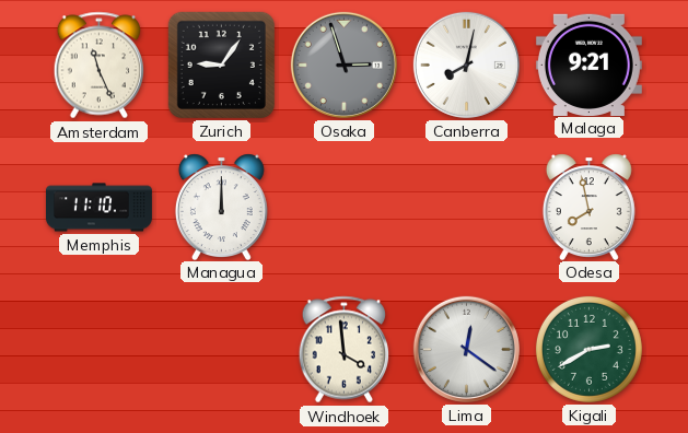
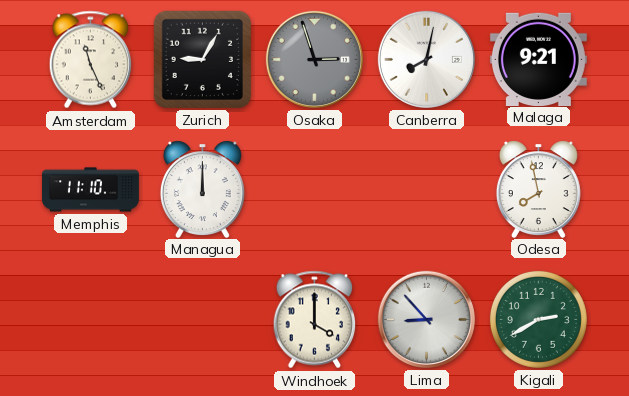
Zurich: 9:06 -> 9:05
Windhoek: 3:59 -> 4:00
Lima: 12:21 -> 8:53
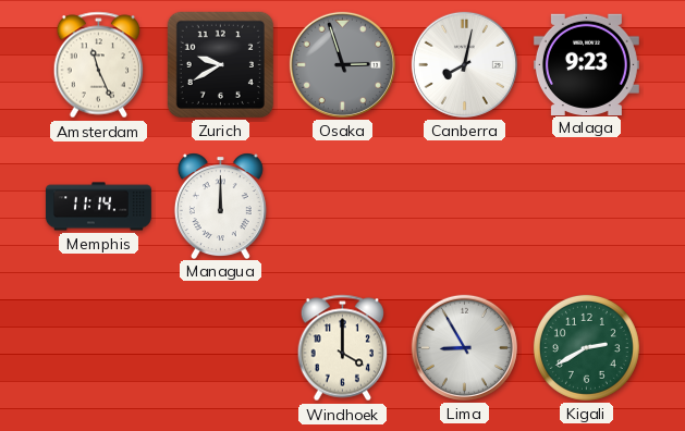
Zurich: 9:05 -> 9:40
Malaga: 9:21 -> 9:23
Memphis: 11:10 -> 11:14
Odesa: 7:58 -> none
Lima: 8:53 -> 8:55
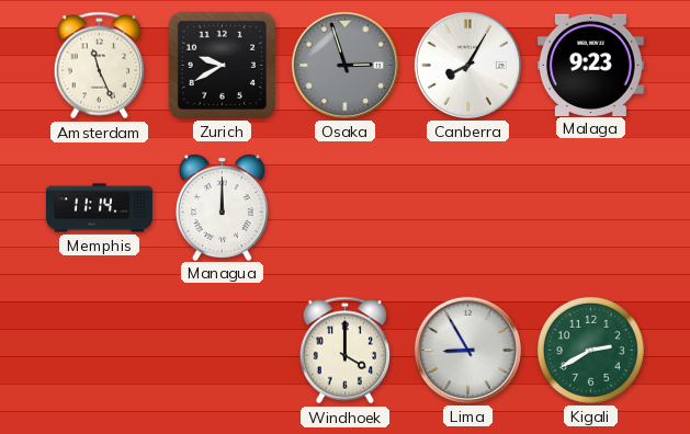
Canberra: 8:02 -> 8:05
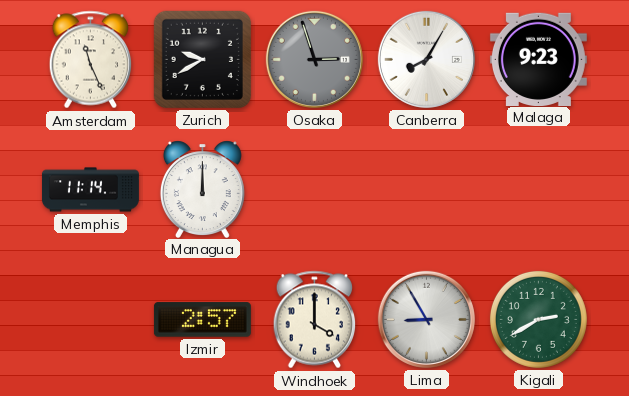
Izmir: none -> 2:57
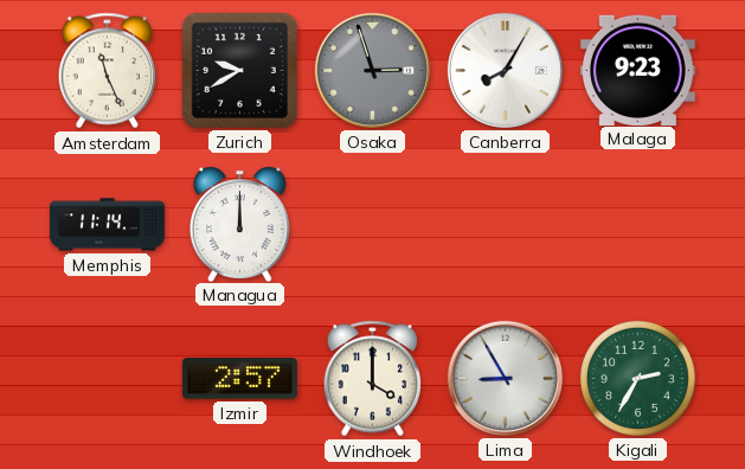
Kigali: 2:40 -> 2:35
